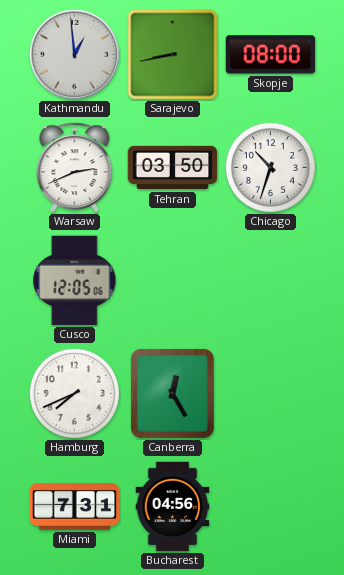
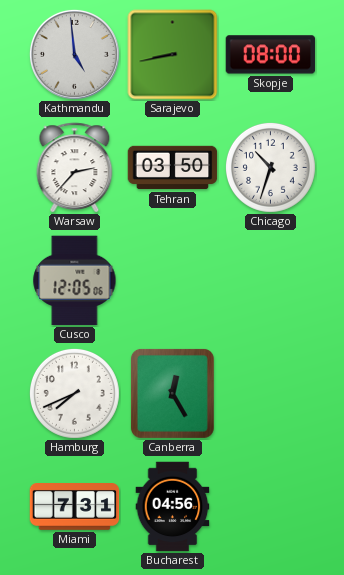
Kathmandu: 12:59 -> 4:59
Warsaw: 2:41 -> 2:37
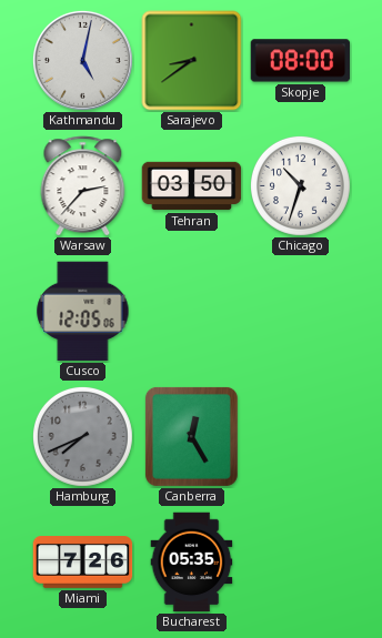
Kathmandu: 4:59 -> 5:02
Sarajevo: 8:43 -> 8:39
Hamburg dial: white -> grey
Miami: 7:31 -> 7:26
Bucharest: 04:56 -> 05:35
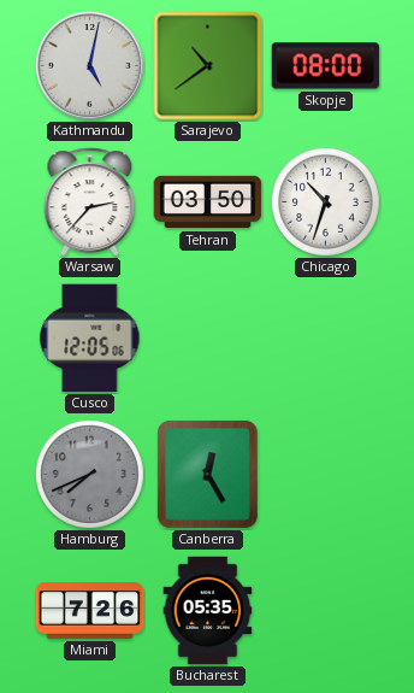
Sarajevo: 8:39 -> 10:39
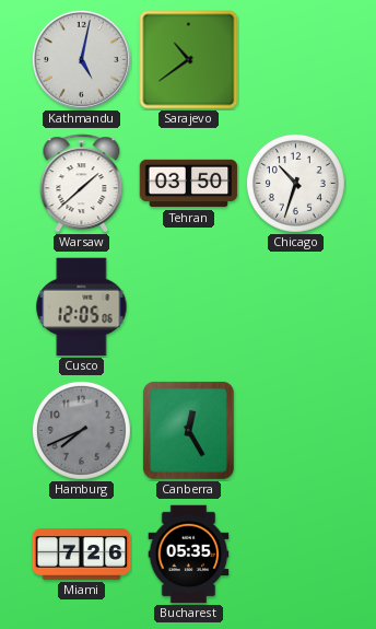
Skopje: 08:00 -> none
Warsaw: 2:37 -> 1:38
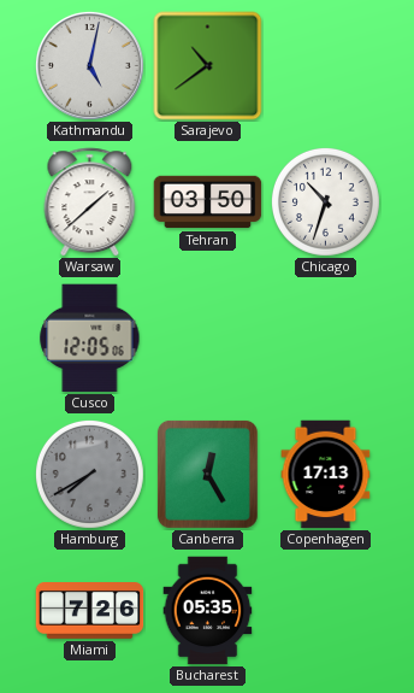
Hamburg: 7:41 -> 7:40
Copenhagen: none -> 17:13
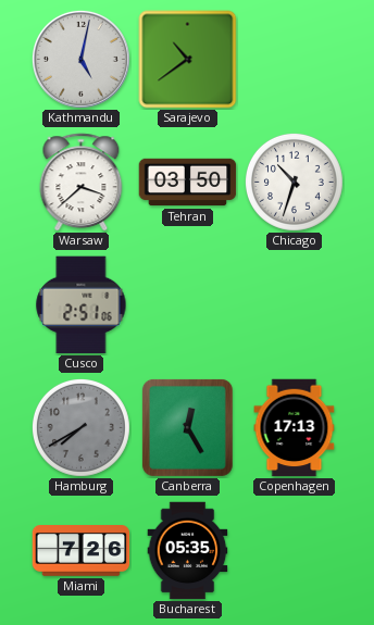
Warsaw: 1:38 -> 3:38
Cusco: 12:05 -> 2:51
